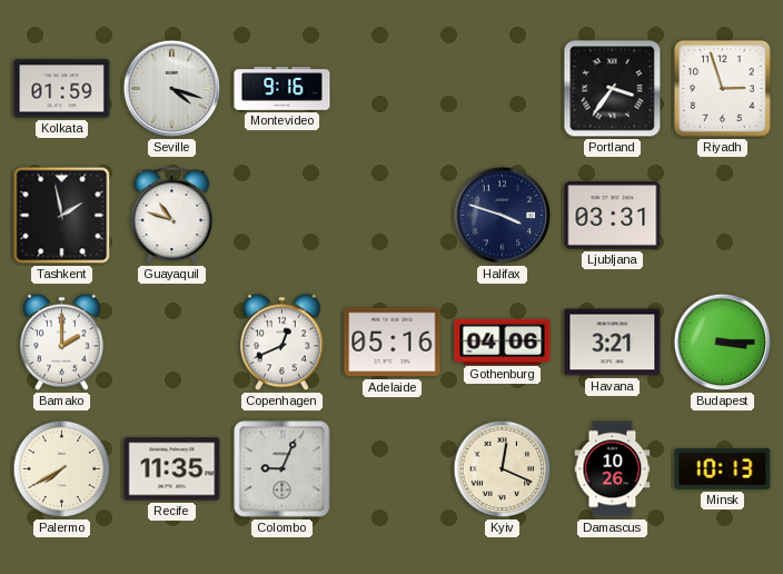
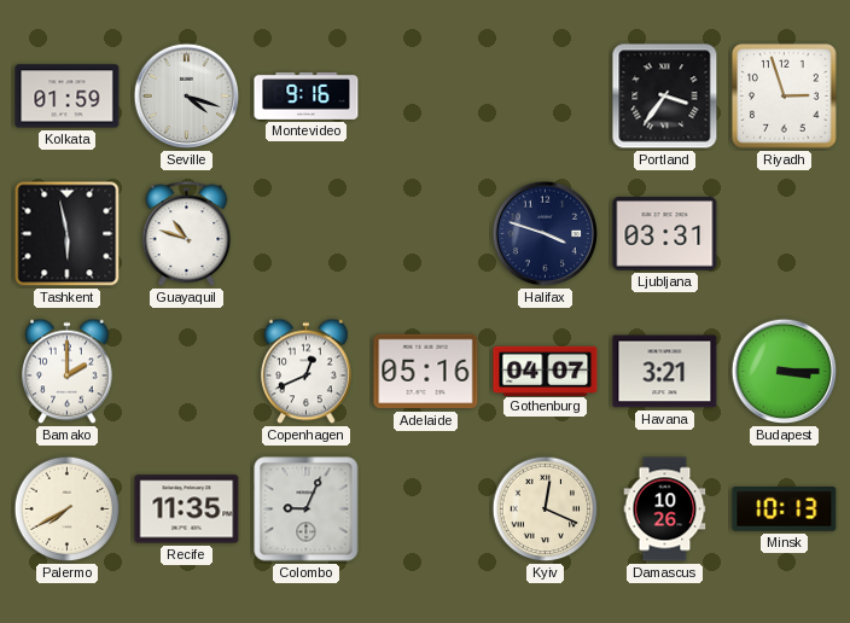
Tashkent: 1:58 -> 5:58
Gothenburg: 04:06 -> 04:07
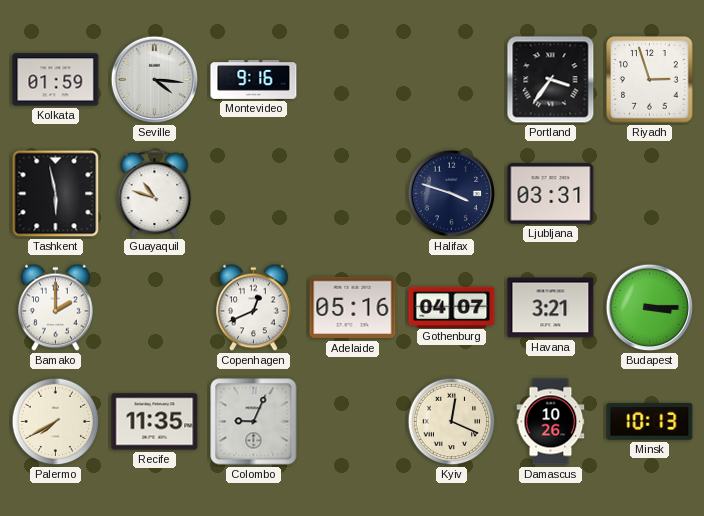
Seville: 4:18 -> 4:16
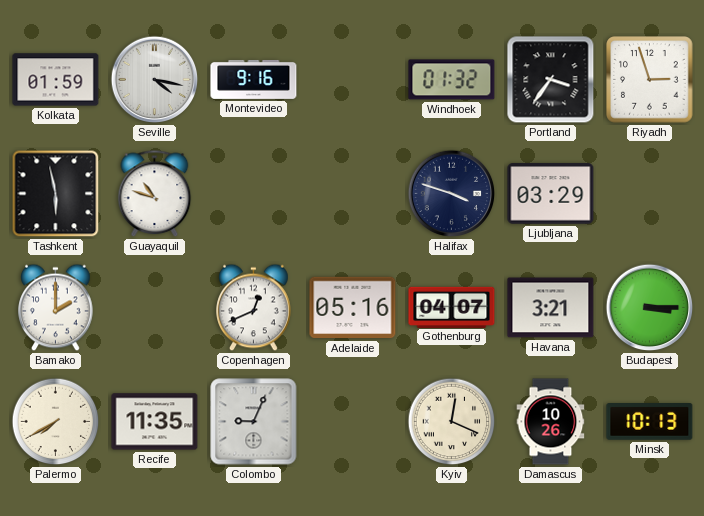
Seville: 4:16 -> 4:17
Windhoek: none -> 01:32
Ljubljana: 03:31 -> 03:29
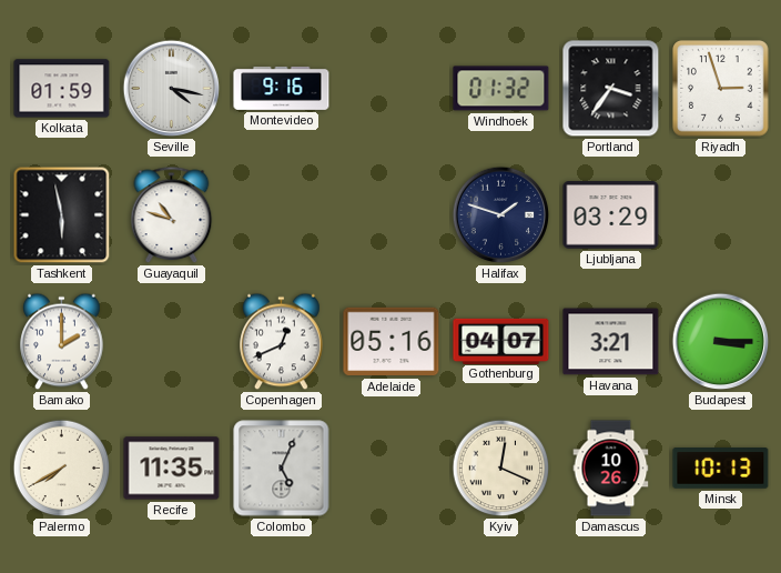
Halifax: 3:48 -> 1:48
Colombo: 9:04 -> 5:04
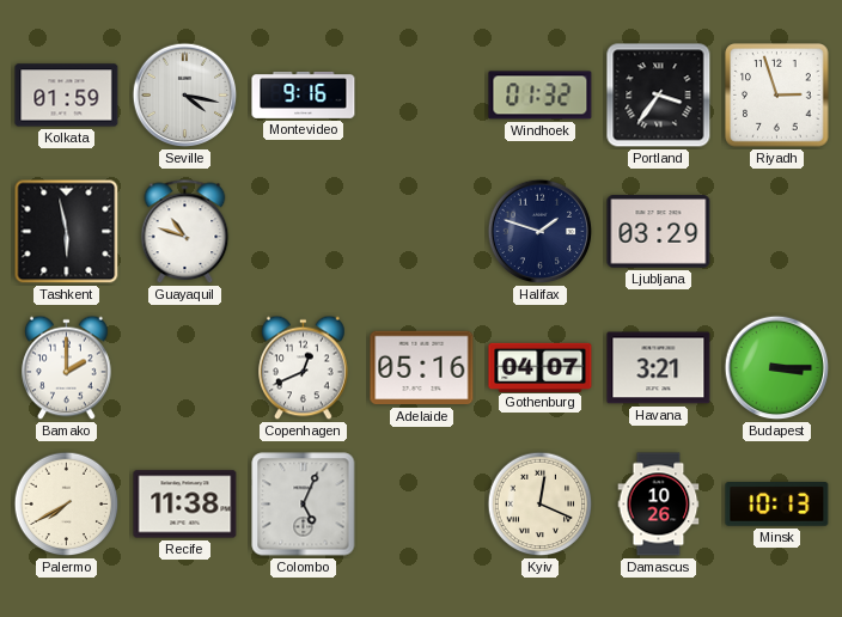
Recife: 11:35 -> 11:38
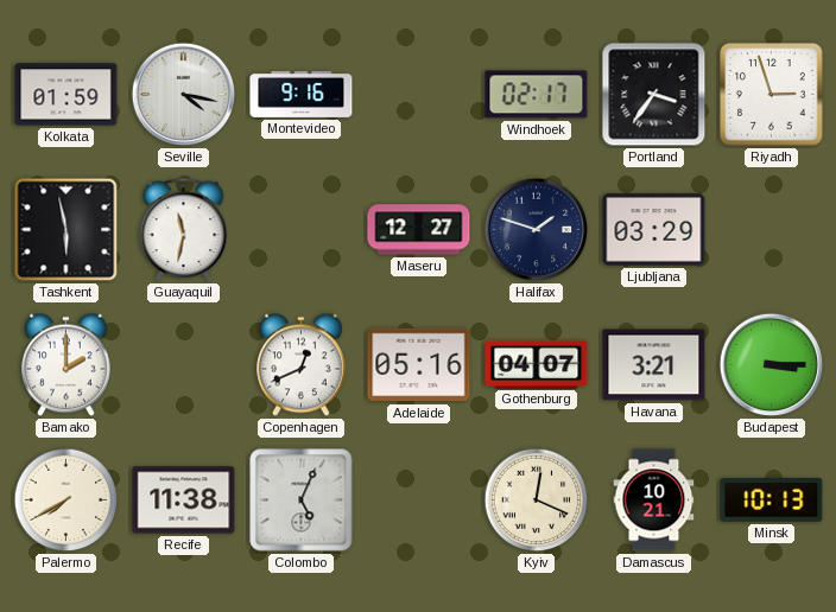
Windhoek: 01:32 -> 02:17
Guayaquil: 10:48 -> 11:32
Maseru: none -> 12:27
Damascus: 10:26 -> 10:21
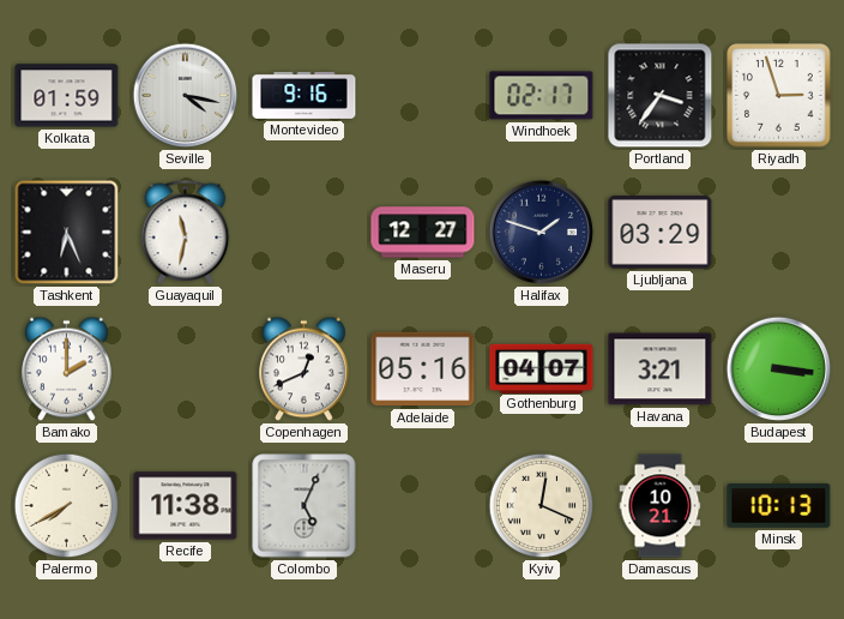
Tashkent: 5:58 -> 6:26
Budapest: 3:15 -> 3:16
